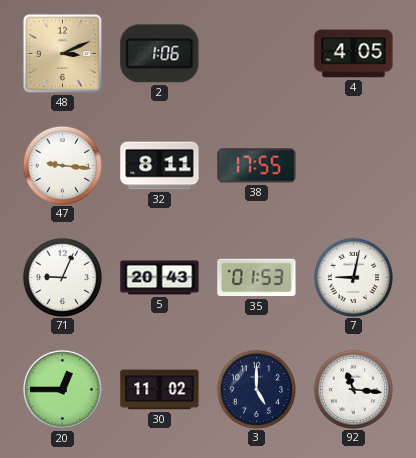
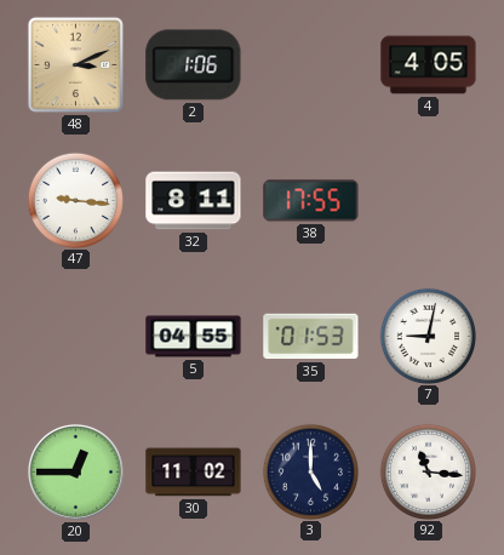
71: 9:04 -> none
5: 20:43 -> 04:55
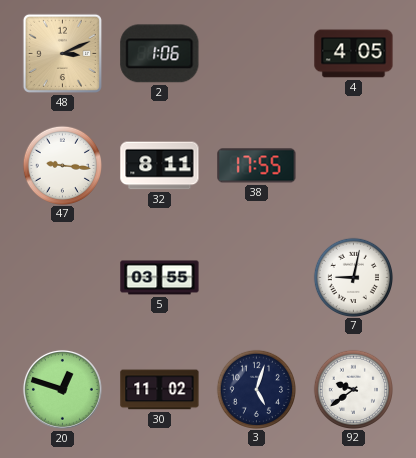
5: 04:55 -> 03:55
35: 01:53 -> none
20: 12:45 -> 12:48
3: 5:00 -> 5:03
92: 11:16 -> 9:39
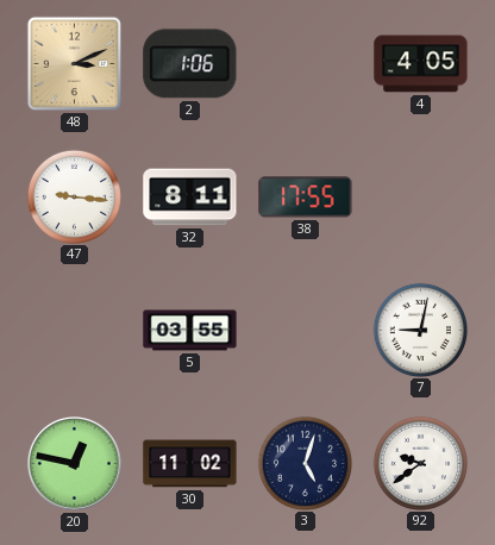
20: 12:48 -> 12:47
